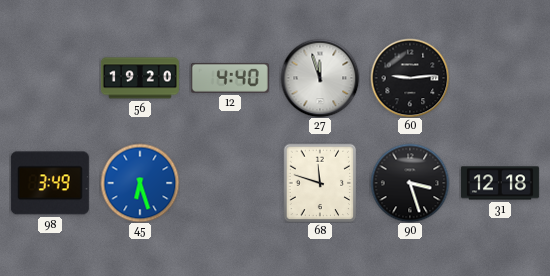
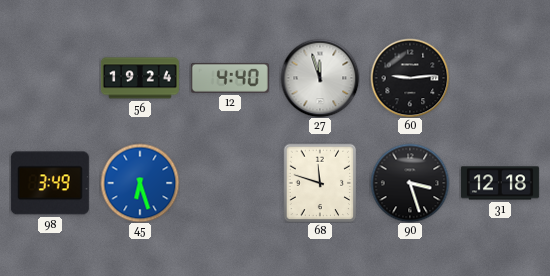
56: 19:20 -> 19:24
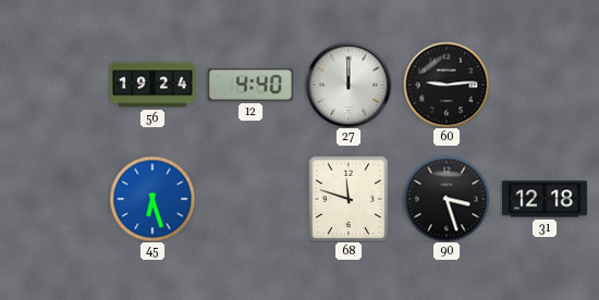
27: 11:57 -> 12:00
98: 3:49 -> none
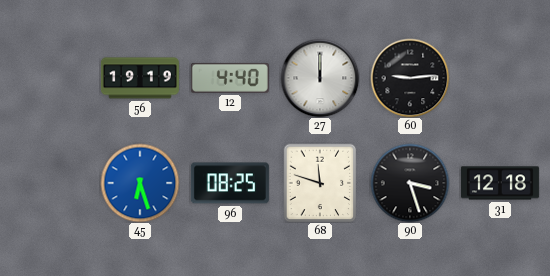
56: 19:24 -> 19:19
96: none -> 08:25
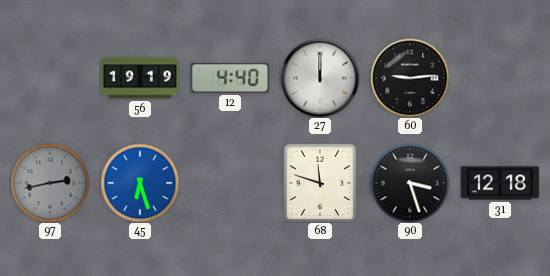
97: none -> 2:43
96: 08:25 -> none
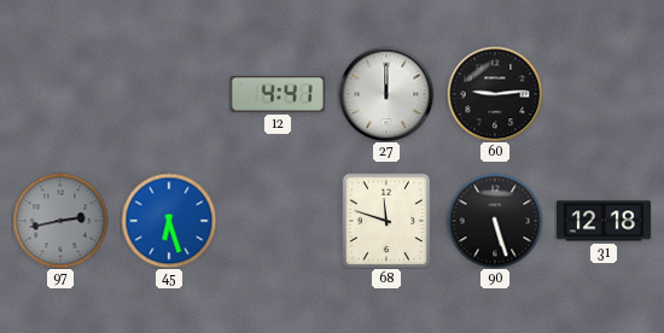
56: 19:19 -> none
12: 4:40 -> 4:41
90: 3:27 -> 5:27
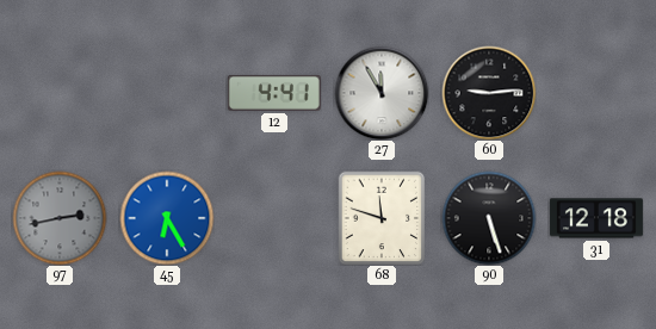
27: 12:00 -> 11:55
45: 6:27 -> 6:25
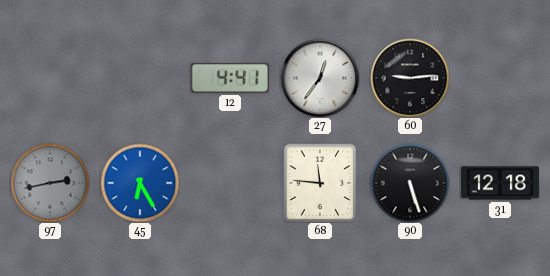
27: 11:55 -> 12:36
68: 11:48 -> 11:46
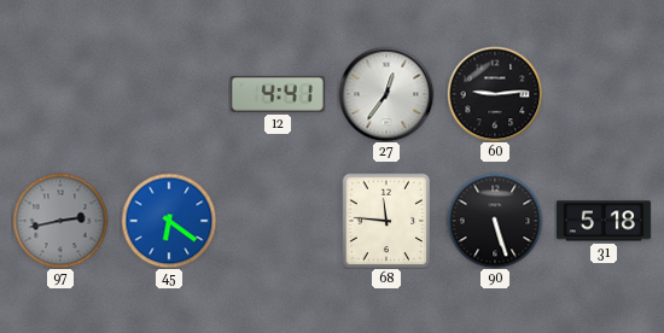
45: 6:25 -> 6:21
31: 12:18 -> 5:18
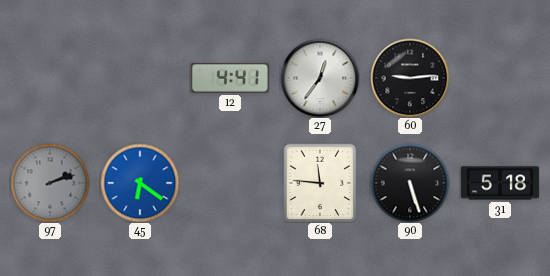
97: 2:43 -> 2:12
